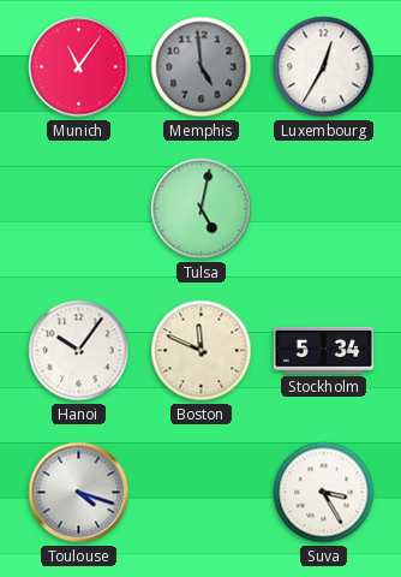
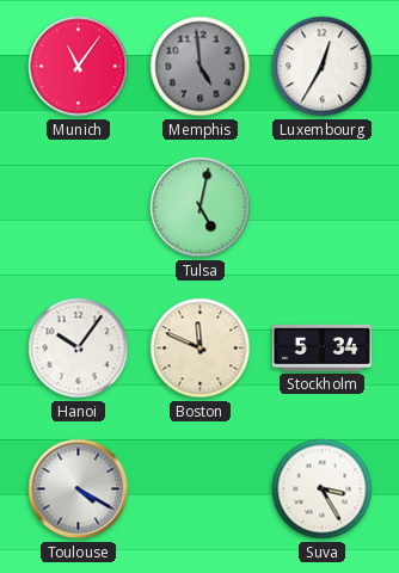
Toulouse: 4:18 -> 4:20
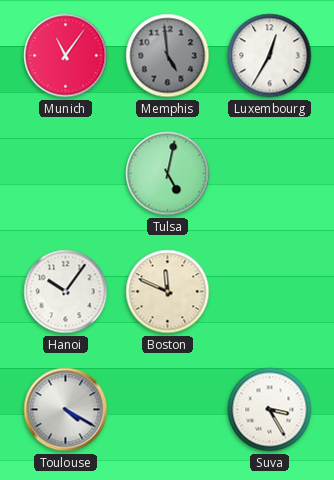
Stockholm: 5:34 -> none
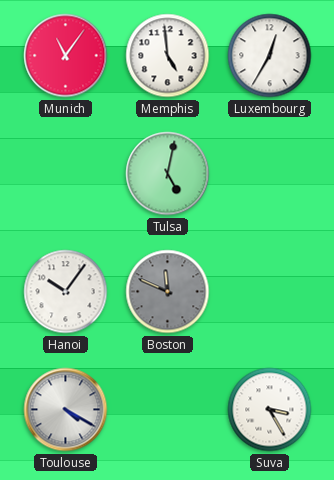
Memphis dial: grey -> white
Boston dial: cream -> grey
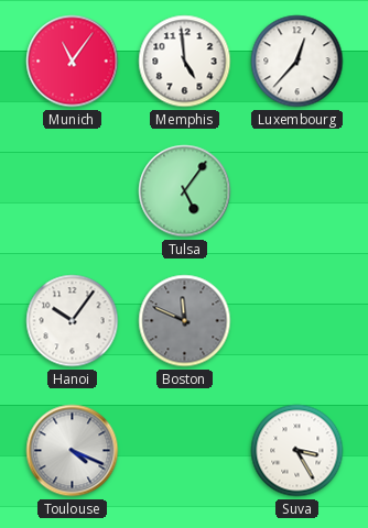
Luxembourg: 12:35 -> 12:37
Tulsa: 5:02 -> 5:06
Toulouse: 4:20 -> 4:19
